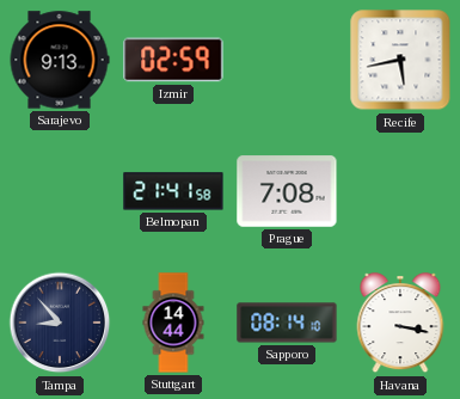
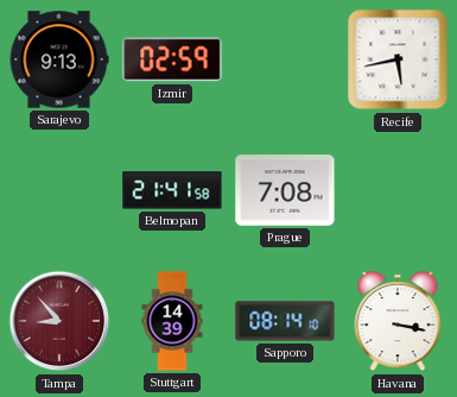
Tampa dial: navy -> burgundy
Stuttgart: 14:44 -> 14:39
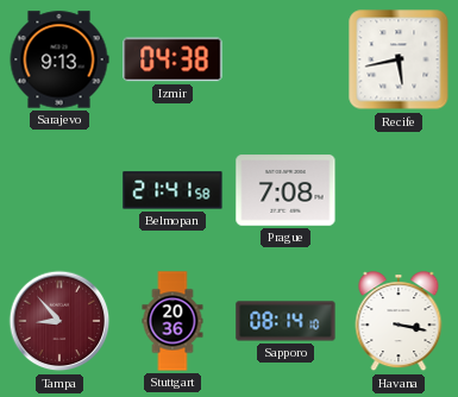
Izmir: 02:59 -> 04:38
Stuttgart: 14:39 -> 20:36
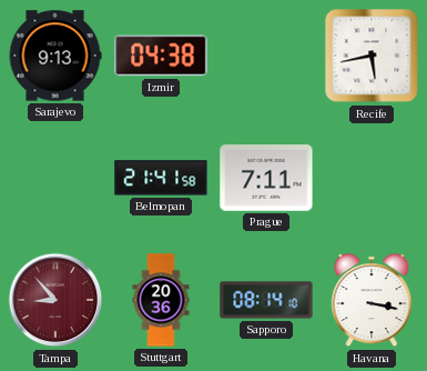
Prague: 7:08 -> 7:11
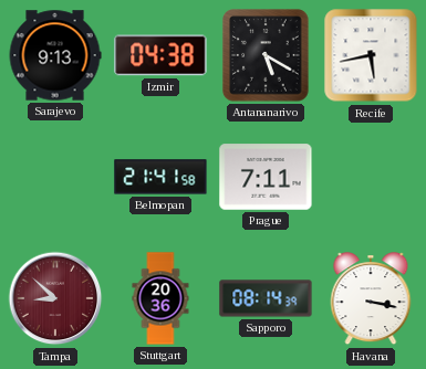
Antananarivo: none -> 5:20
Tampa: 8:53 -> 8:52
Sapporo: 08:14:10 -> 08:14:39
